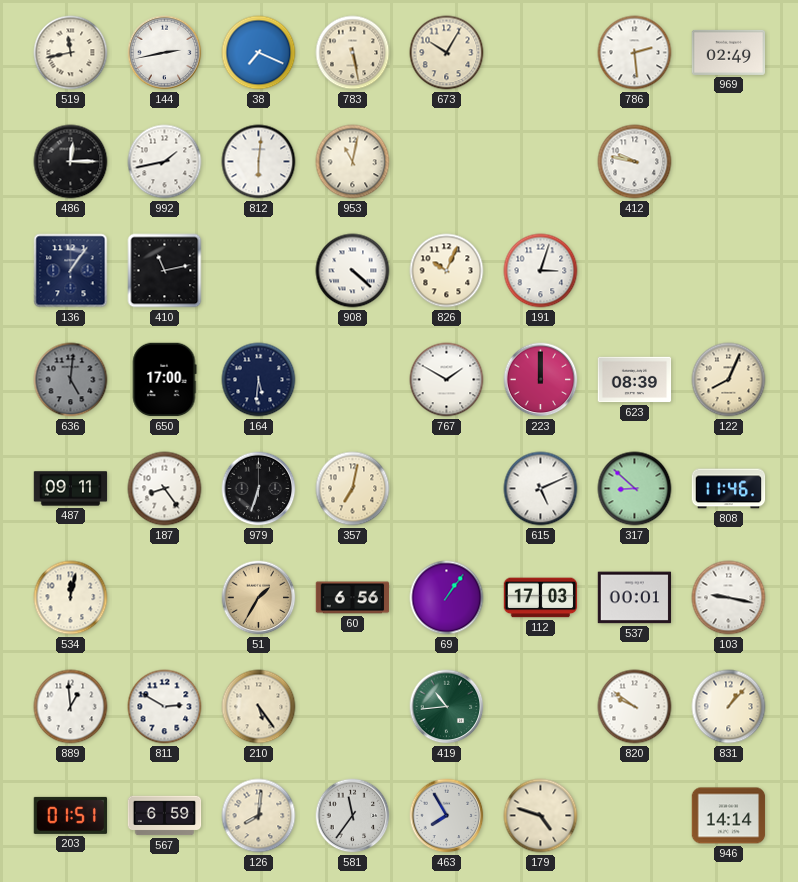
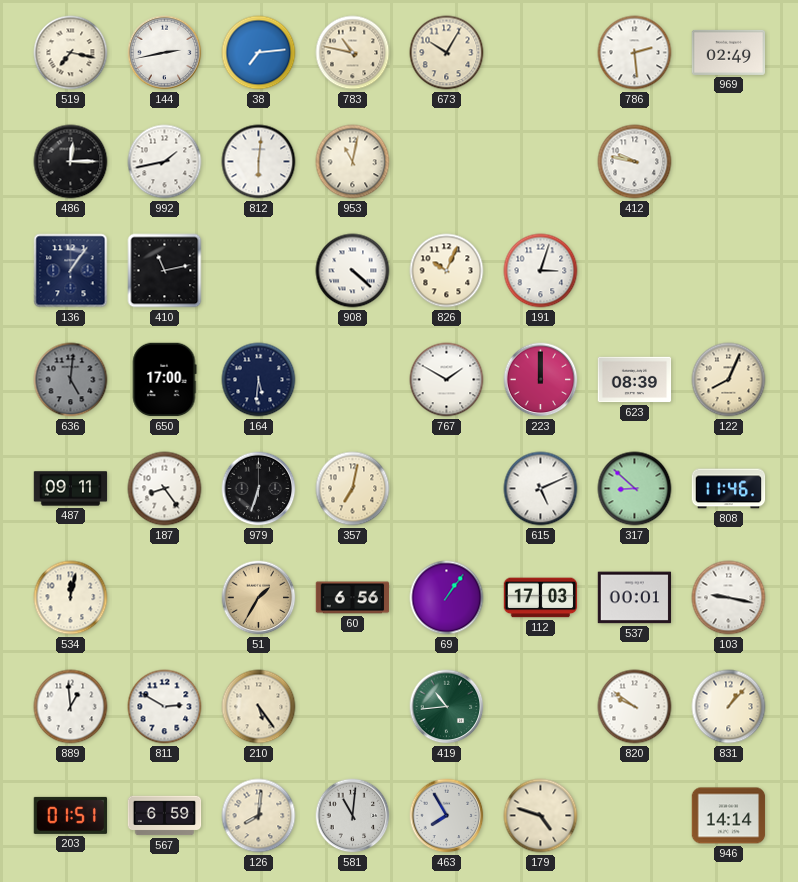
519: 11:43 -> 7:17
38: 7:19 -> 7:14
783: 5:28 -> 10:47
581: 11:36 -> 11:01
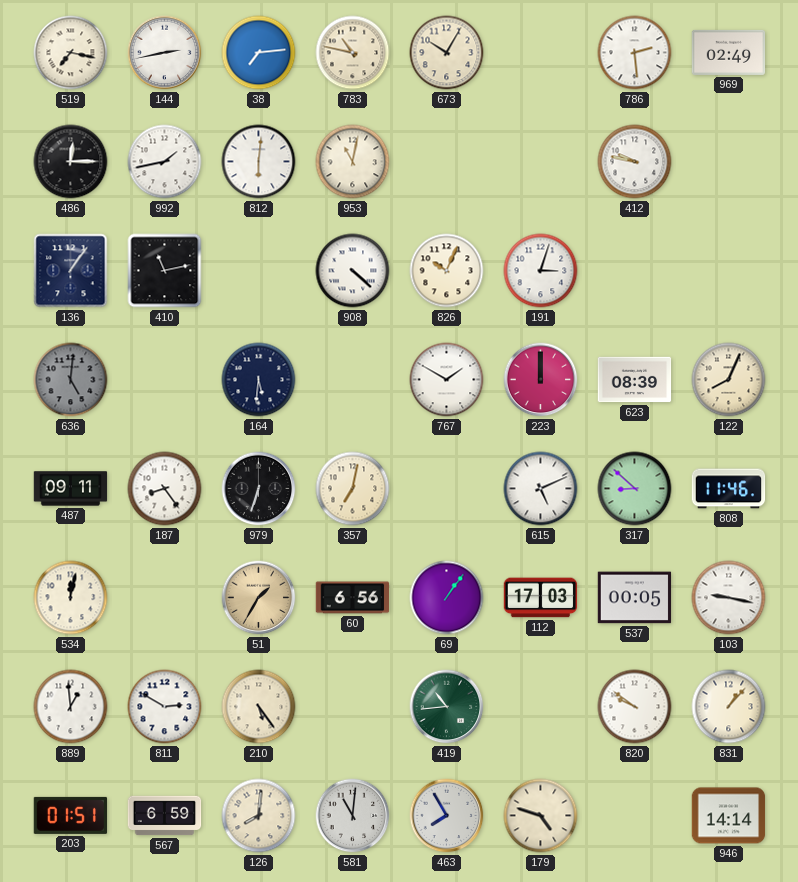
650: 17:00 -> none
537: 00:01 -> 00:05
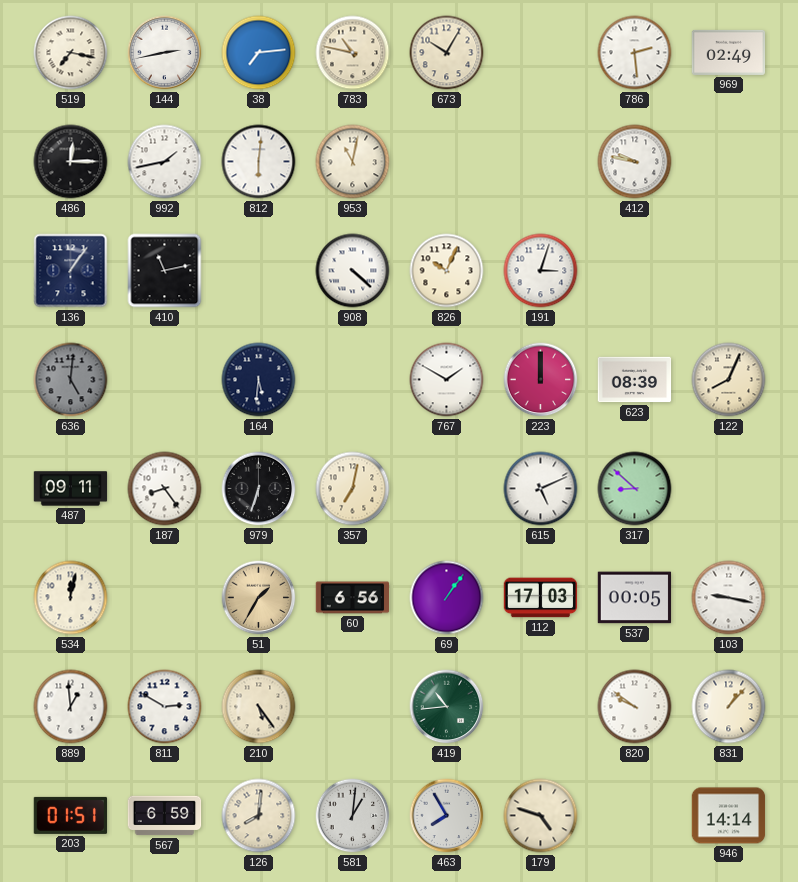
808: 11:46 -> none
581: 11:01 -> 1:01
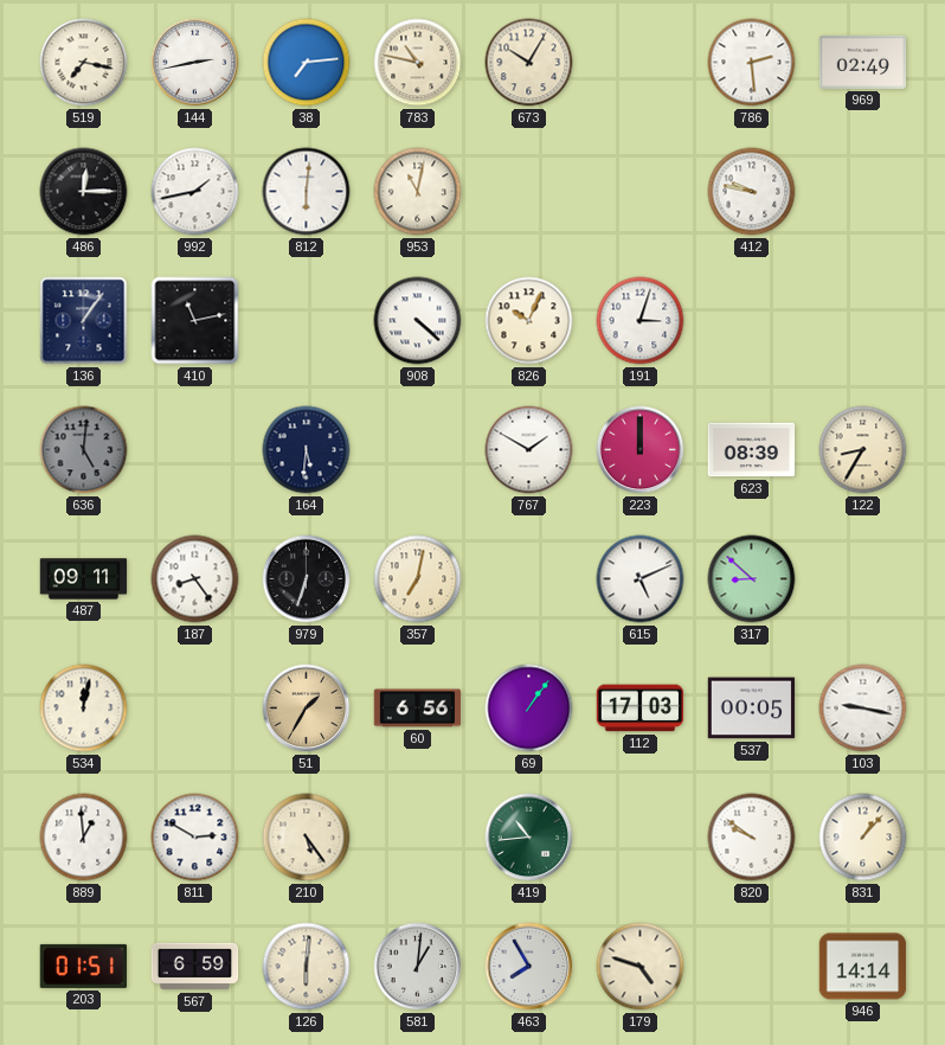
122: 8:04 -> 8:35
126: 8:01 -> 6:01
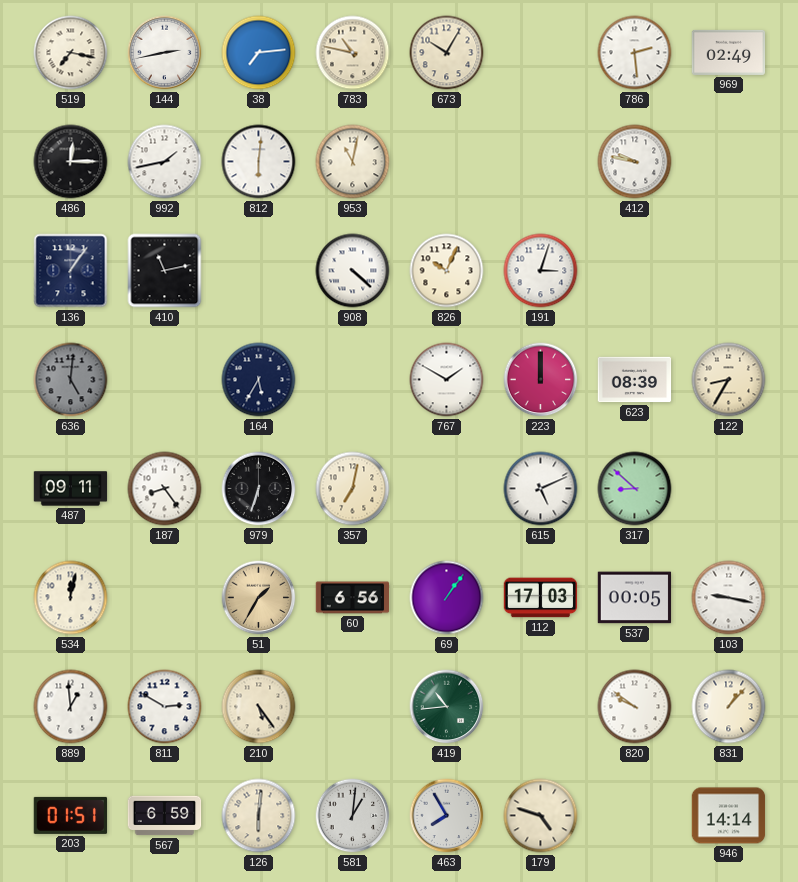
164: 5:31 -> 5:35
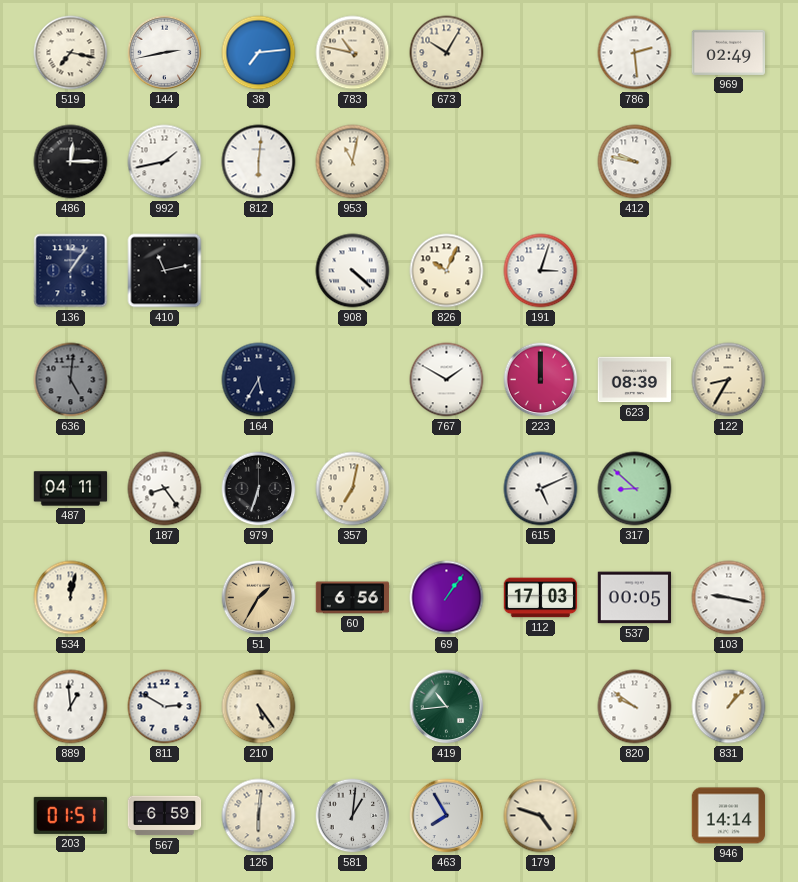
487: 09:11 -> 04:11
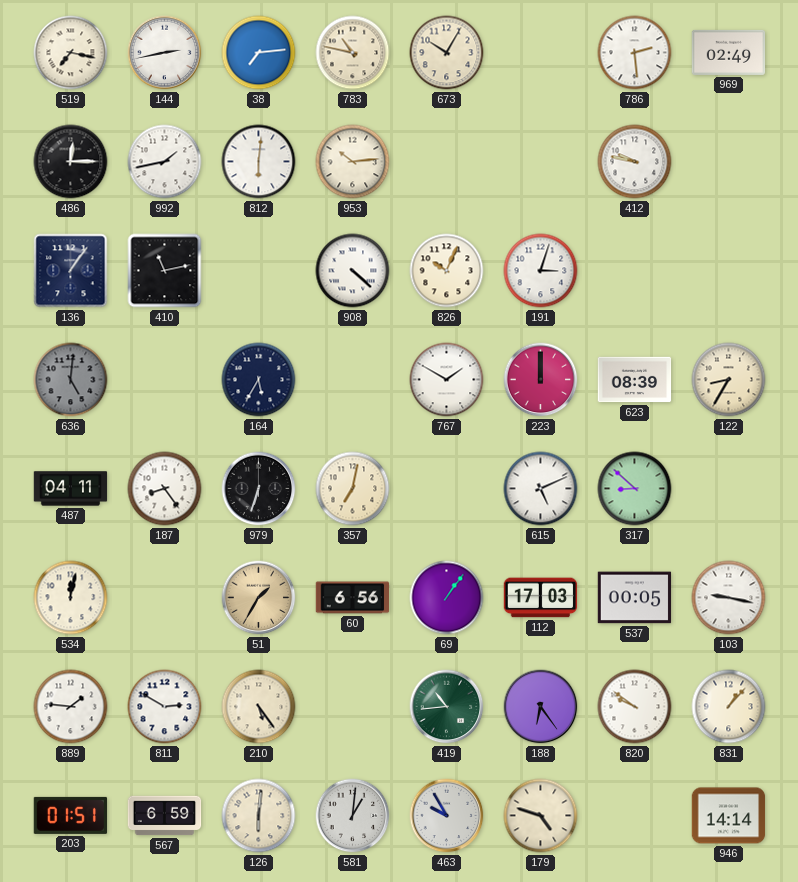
953: 11:02 -> 10:14
889: 12:59 -> 1:46
188: none -> 6:24
463: 7:55 -> 9:55
